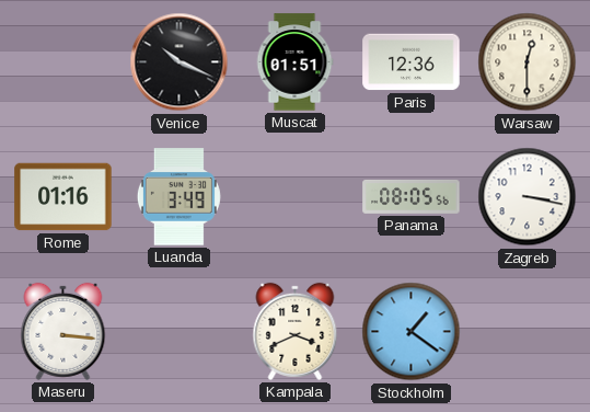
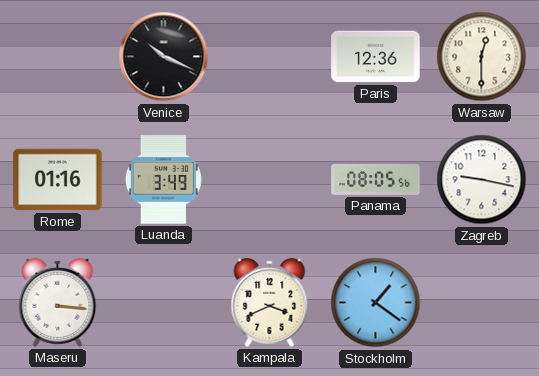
Muscat: 01:51 -> none
Zagreb: 3:17 -> 9:17
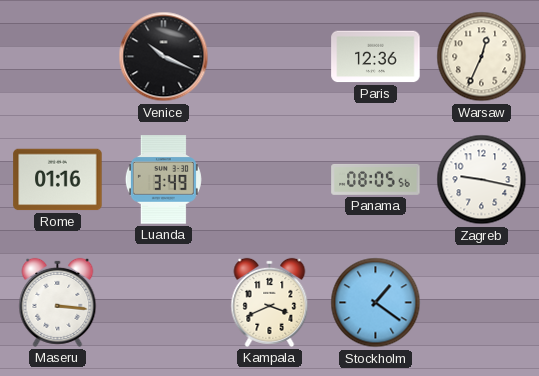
Warsaw: 12:30 -> 12:34
